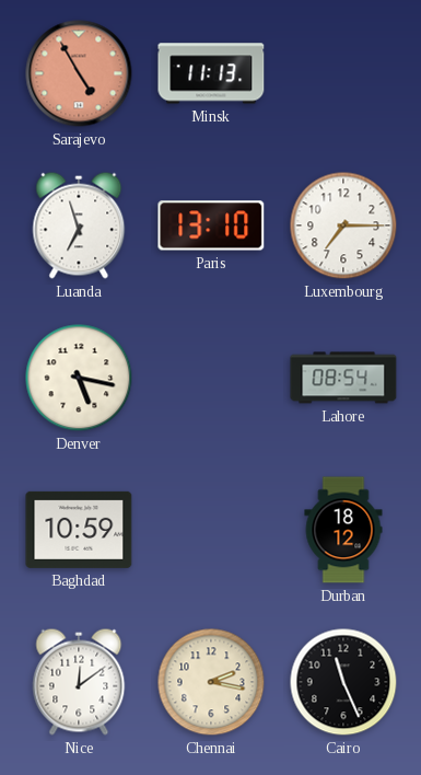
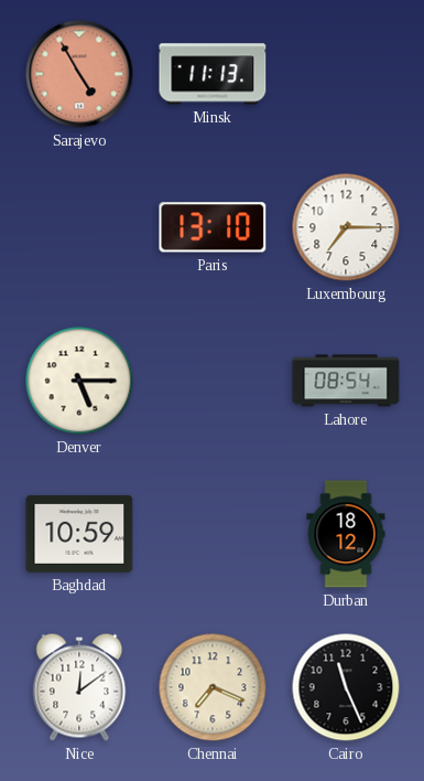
Luanda: 6:57 -> none
Denver: 5:17 -> 5:15
Chennai: 2:17 -> 7:19
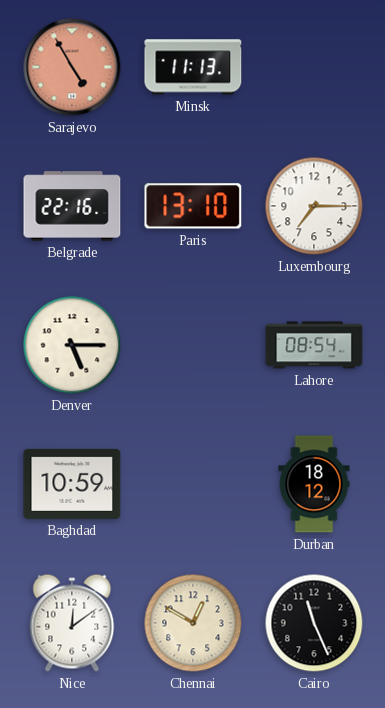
Belgrade: none -> 22:16
Chennai: 7:19 -> 12:50
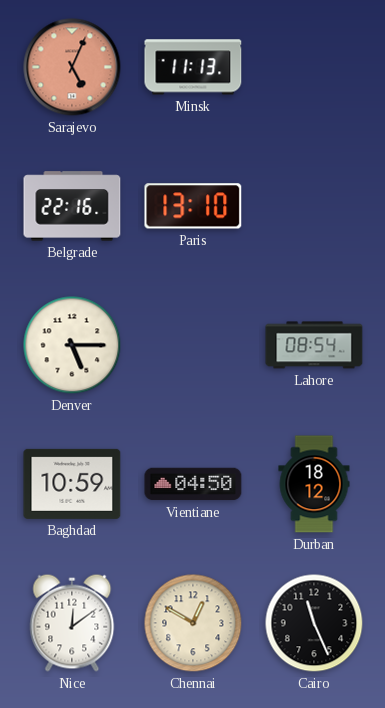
Sarajevo: 4:55 -> 5:04
Luxembourg: 7:15 -> none
Vientiane: none -> 04:50
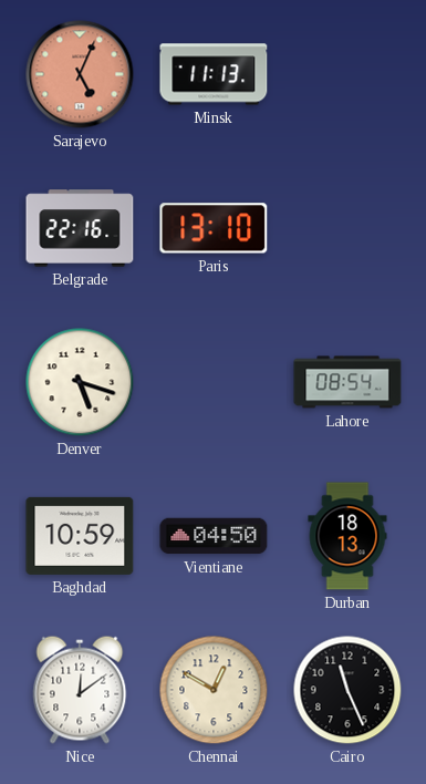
Denver: 5:15 -> 5:18
Durban: 18:12 -> 18:13
